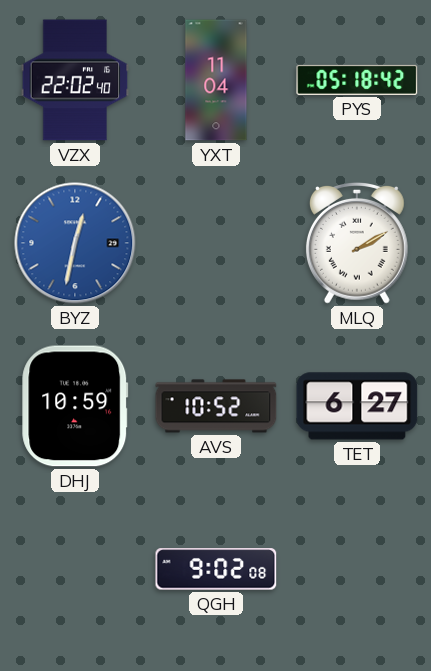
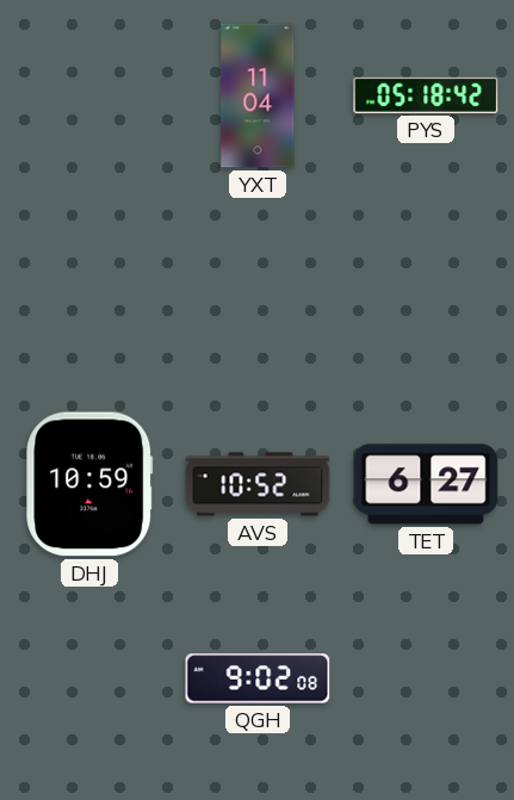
VZX: 22:02 -> none
BYZ: 12:32 -> none
MLQ: 2:10 -> none
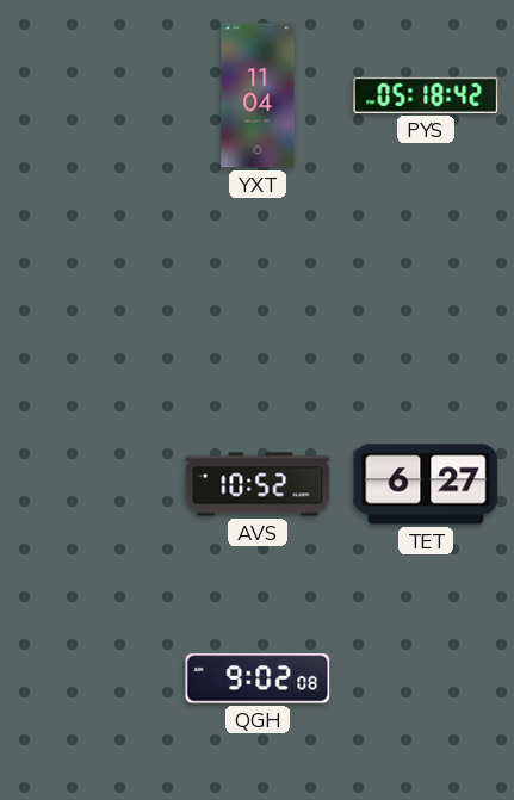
DHJ: 10:59 -> none
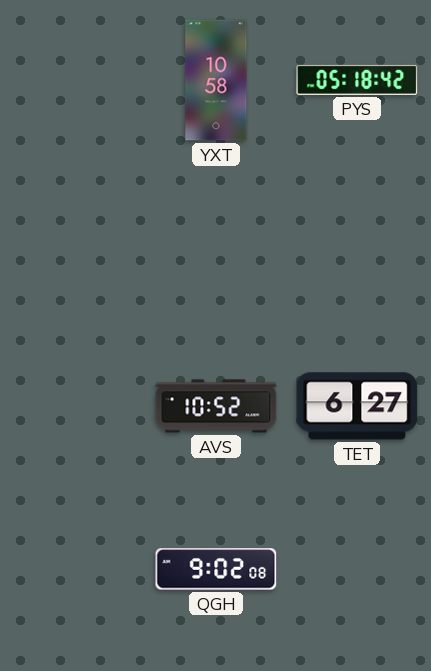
YXT: 11:04 -> 10:58
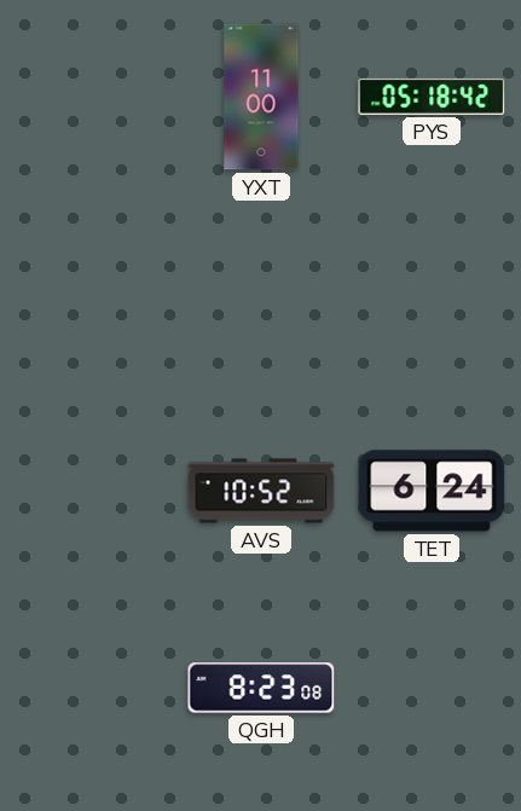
YXT: 10:58 -> 11:00
TET: 6:27 -> 6:24
QGH: 9:02 -> 8:23
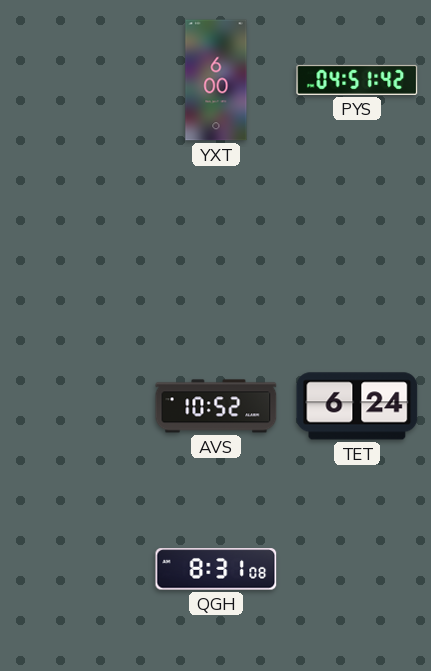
YXT: 11:00 -> 6:00
PYS: 05:18 -> 04:51
QGH: 8:23 -> 8:31
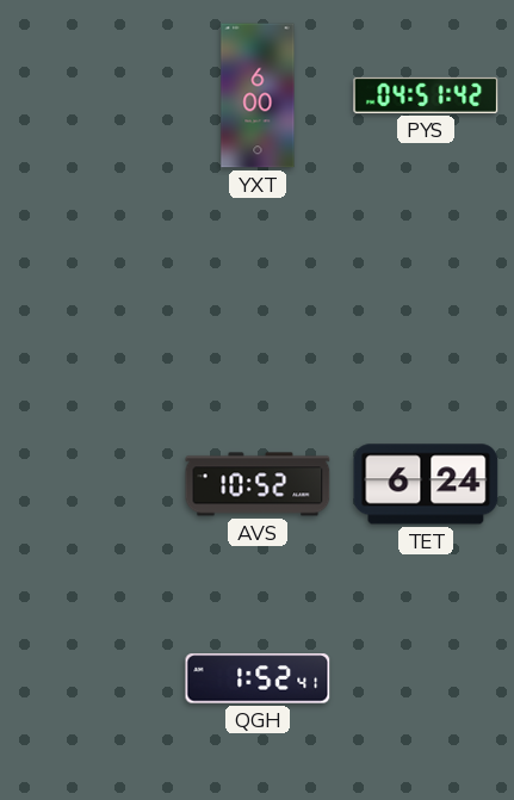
QGH: 8:31 -> 1:52
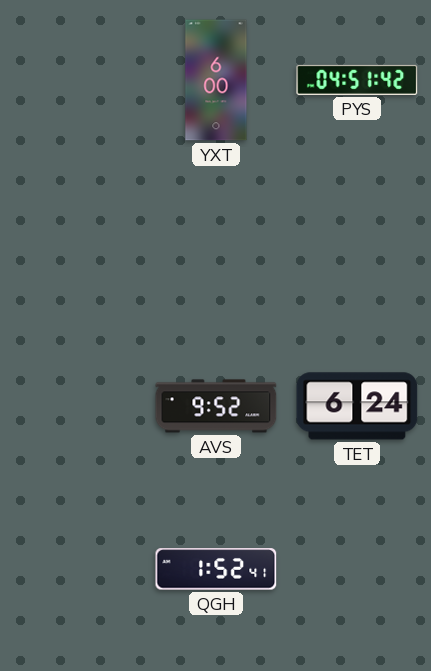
AVS: 10:52 -> 9:52
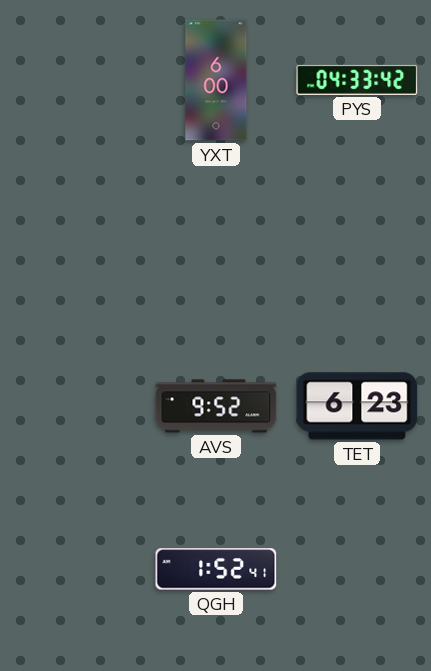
PYS: 04:51 -> 04:33
TET: 6:24 -> 6:23
